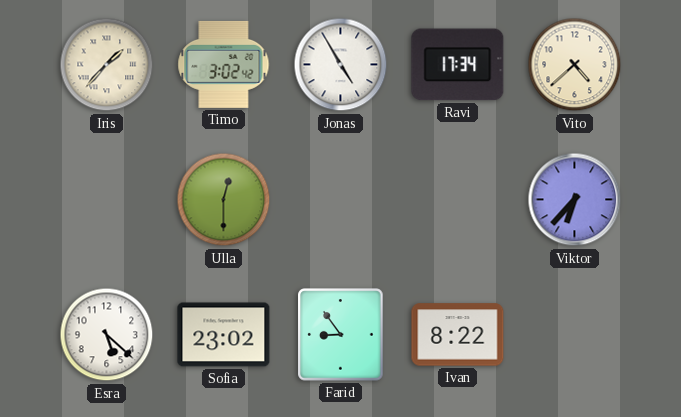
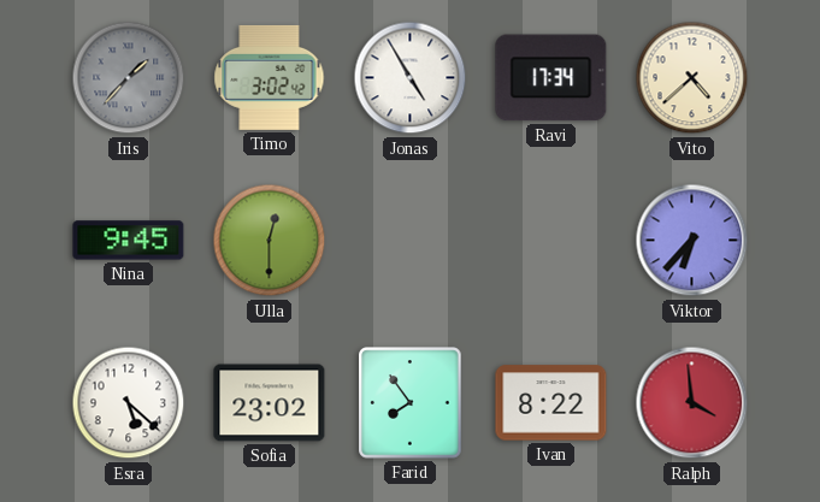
Iris dial: cream -> grey
Nina: none -> 9:45
Farid: 8:54 -> 7:54
Ralph: none -> 3:59
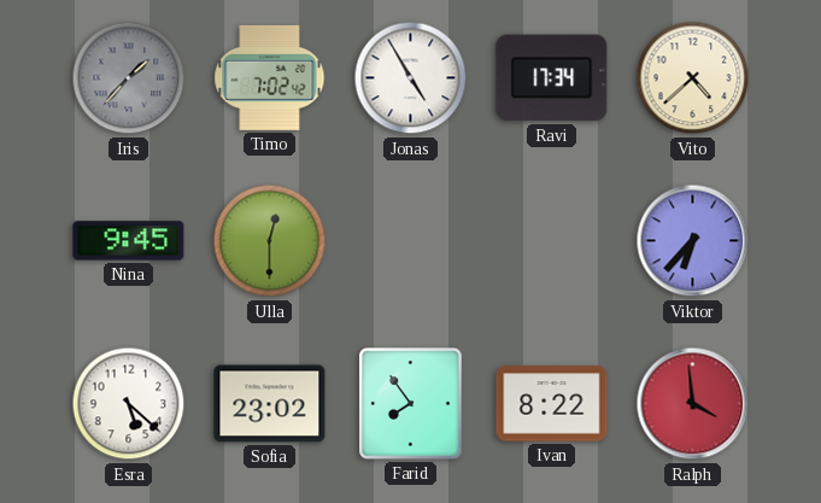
Timo: 3:02 -> 7:02
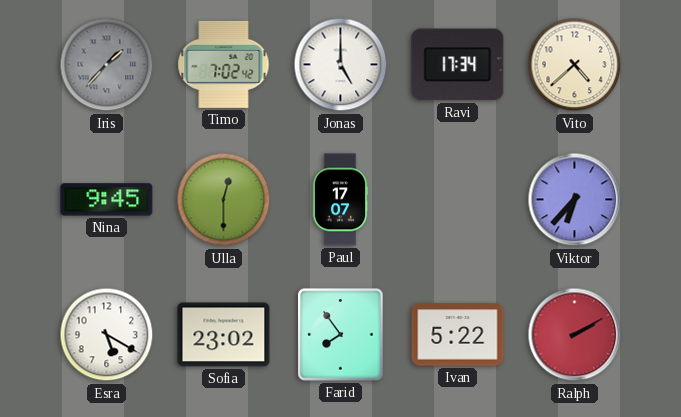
Jonas: 4:55 -> 5:00
Paul: none -> 17:07
Esra: 5:22 -> 5:20
Ivan: 8:22 -> 5:22
Ralph: 3:59 -> 2:10
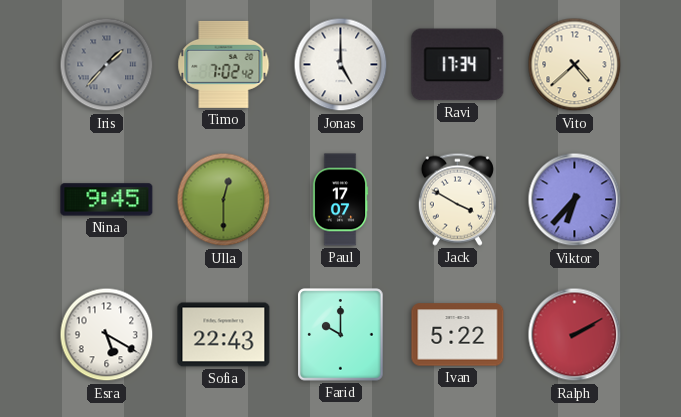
Jack: none -> 3:50
Sofia: 23:02 -> 22:43
Farid: 7:54 -> 10:00
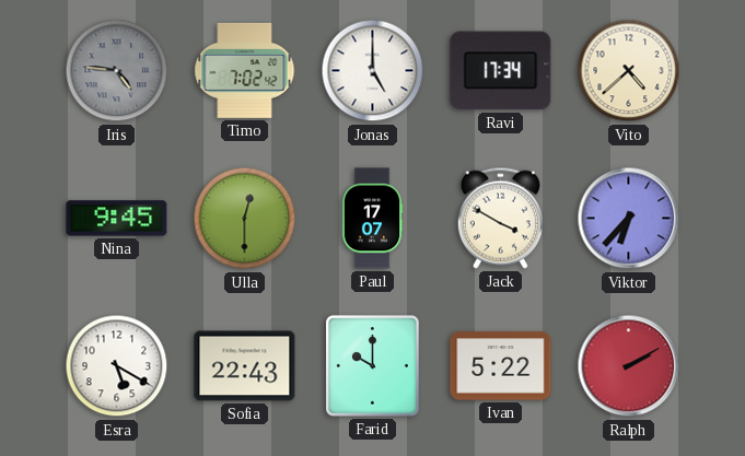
Iris: 1:37 -> 4:46
